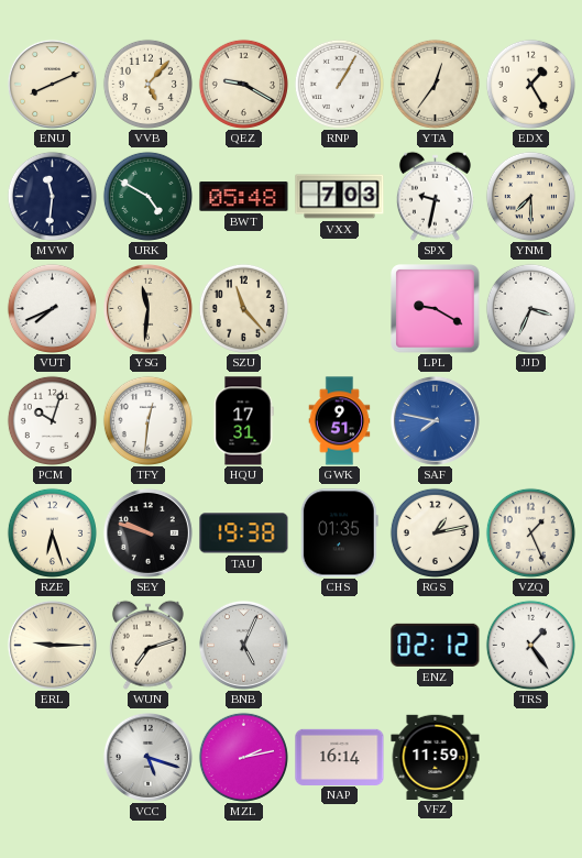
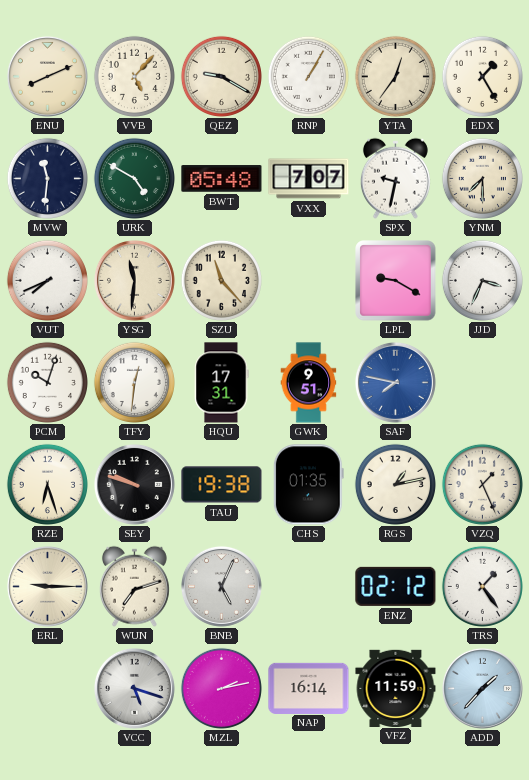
VXX: 7:03 -> 7:07
ADD: none -> 1:37
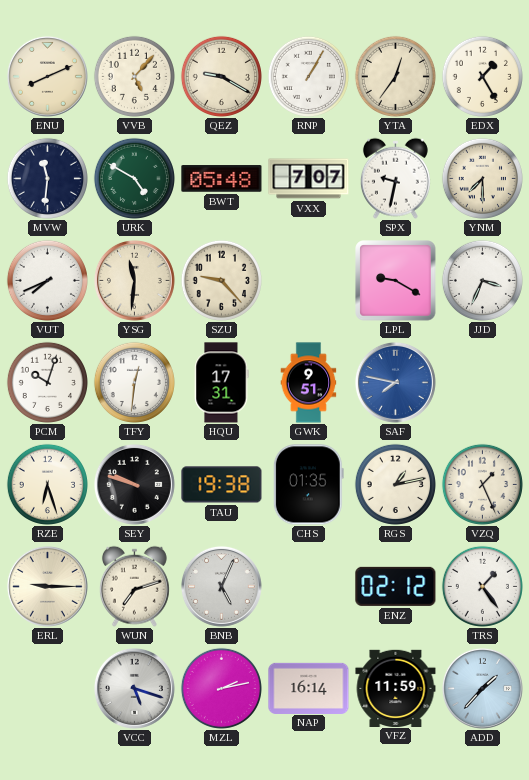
SZU: 11:23 -> 9:23
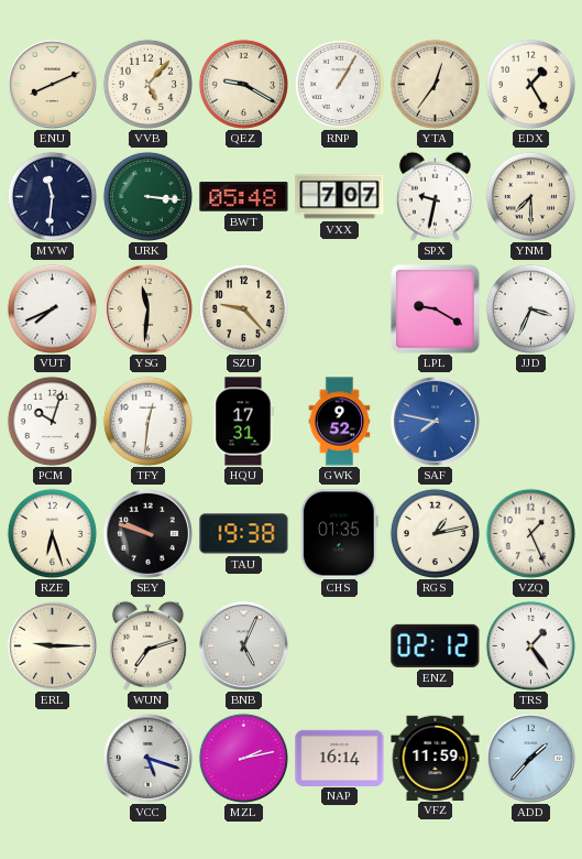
URK: 4:50 -> 3:16
GWK: 9:51 -> 9:52
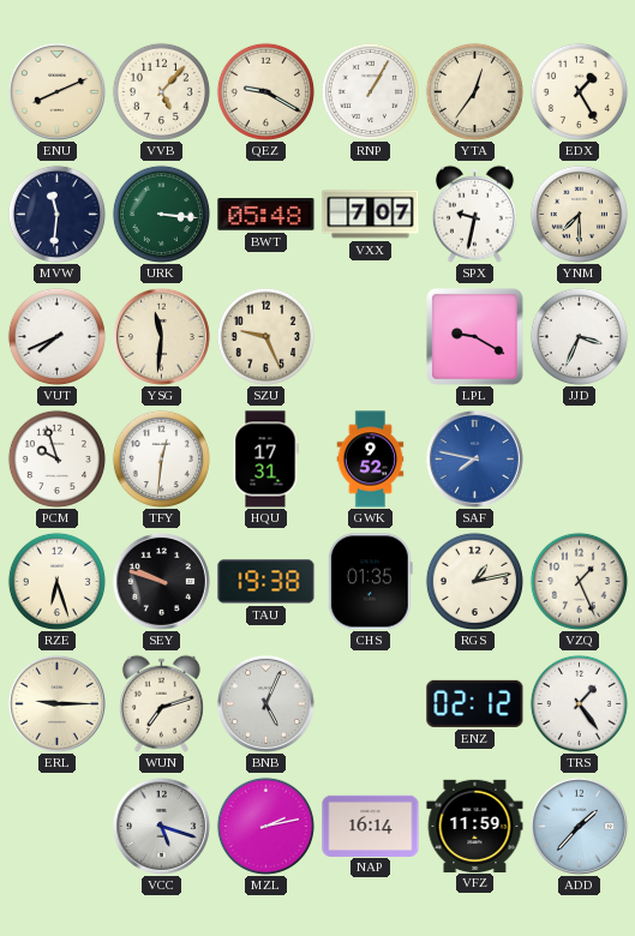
SZU: 9:23 -> 9:26
PCM: 10:03 -> 9:57
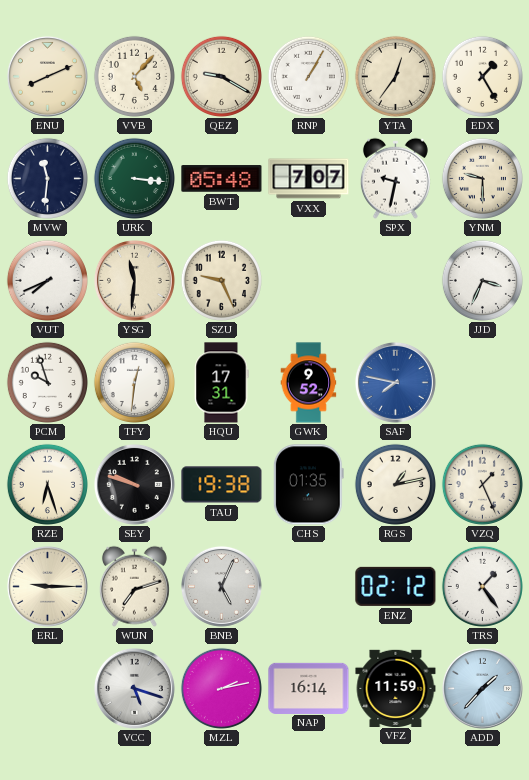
YNM: 7:30 -> 9:30
LPL: 9:20 -> none
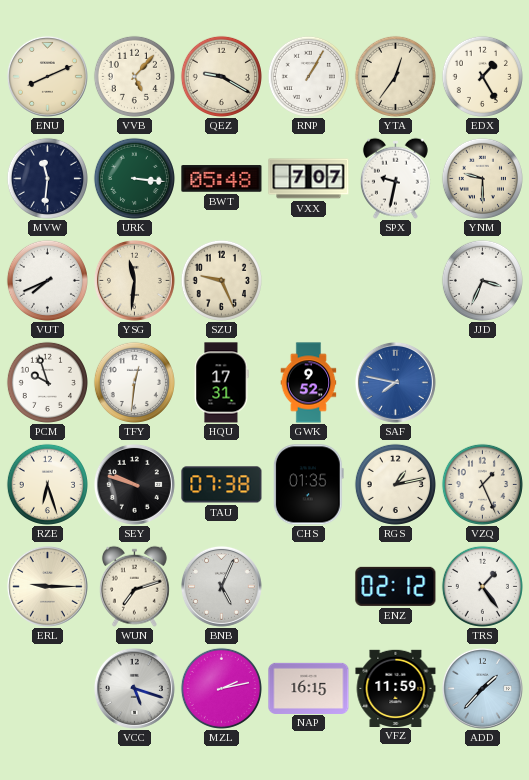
TAU: 19:38 -> 07:38
NAP: 16:14 -> 16:15
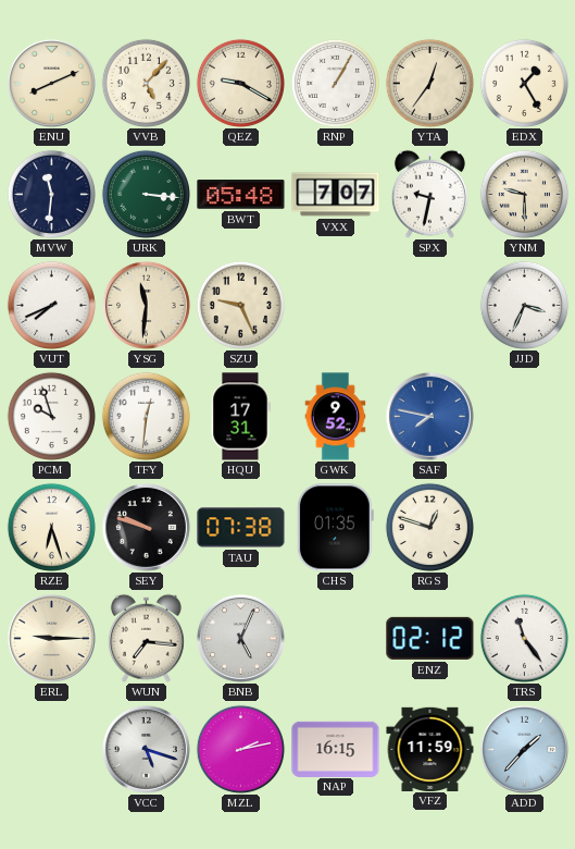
RGS: 1:13 -> 12:48
VZQ: 1:26 -> none
WUN: 7:12 -> 7:16
TRS: 1:24 -> 11:24
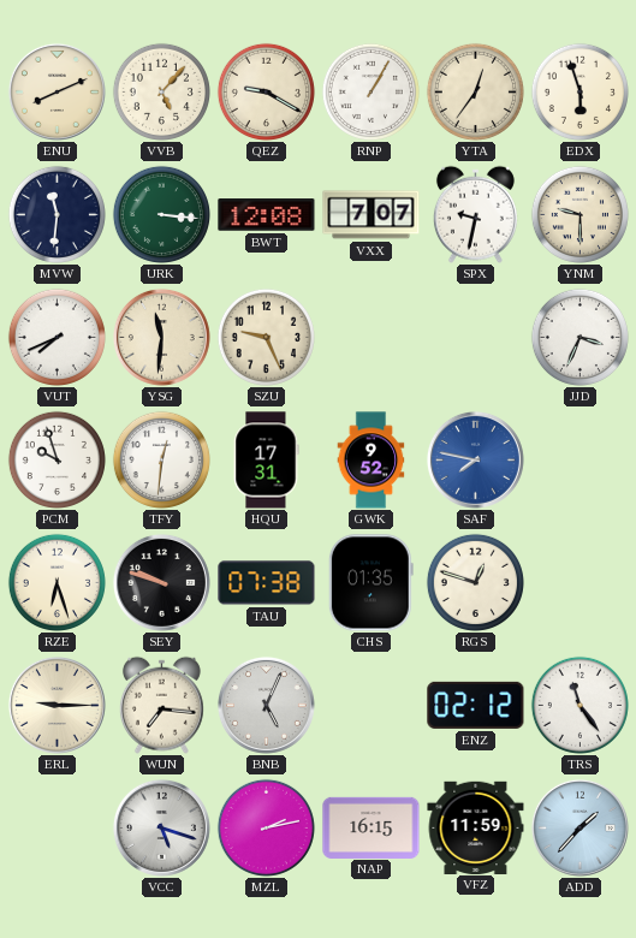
EDX: 1:25 -> 5:57
BWT: 05:48 -> 12:08
